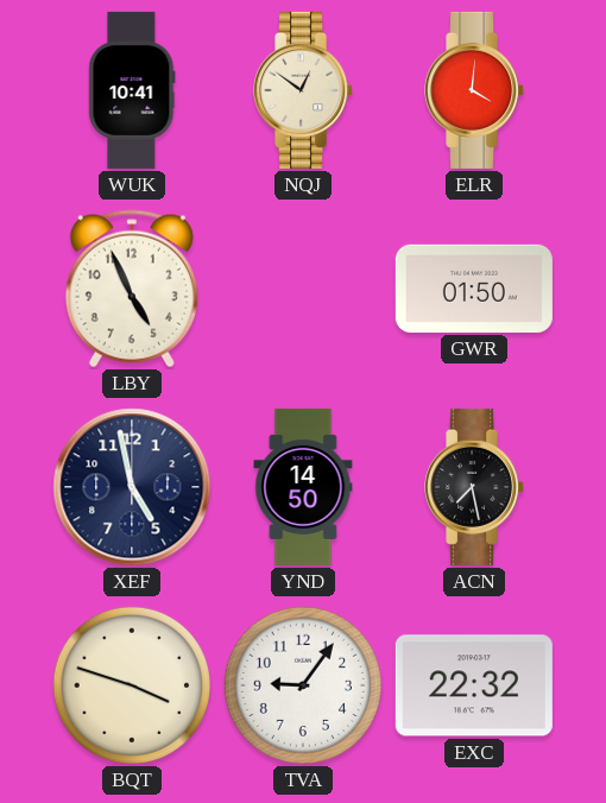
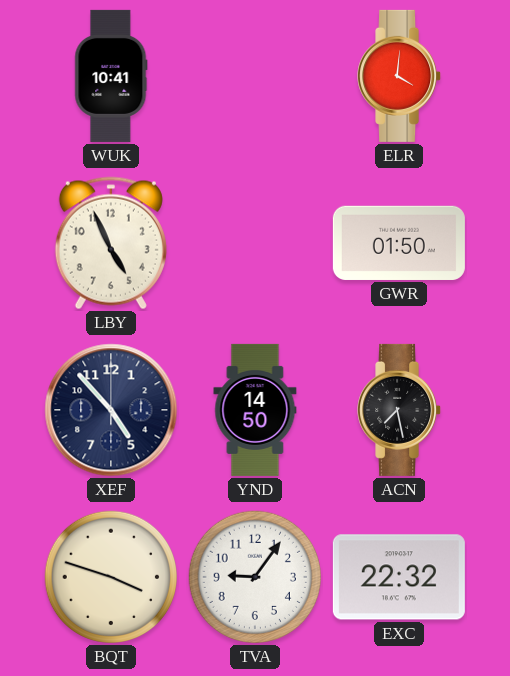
NQJ: 12:51 -> none
XEF: 4:58 -> 4:53
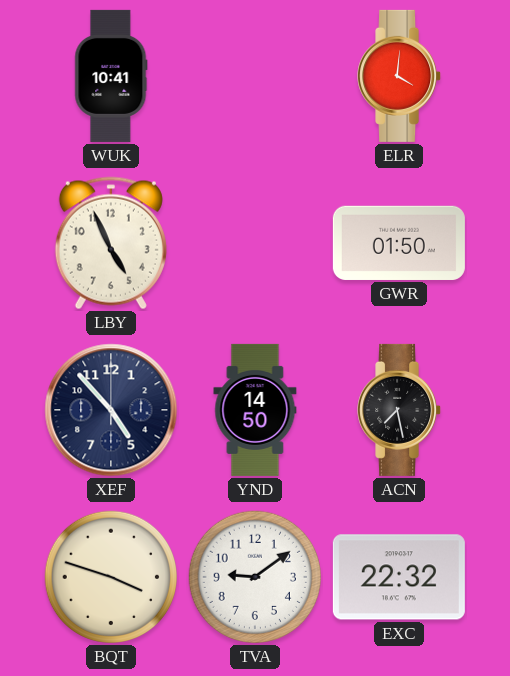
TVA: 9:06 -> 9:09
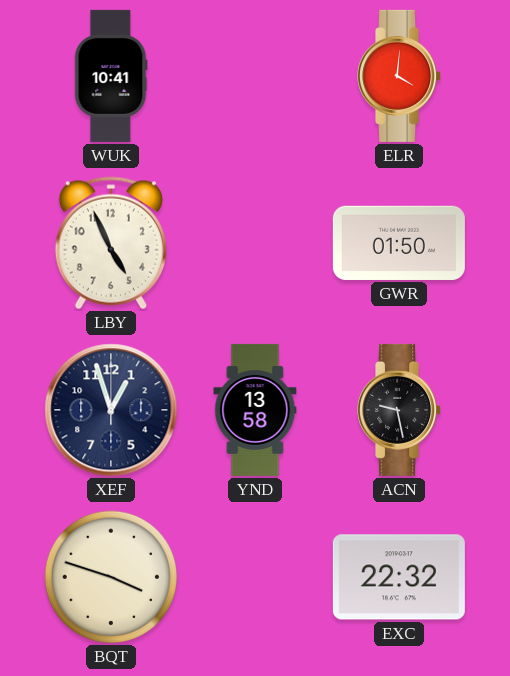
XEF: 4:53 -> 12:57
YND: 14:50 -> 13:58
ACN: 7:28 -> 9:28
TVA: 9:09 -> none
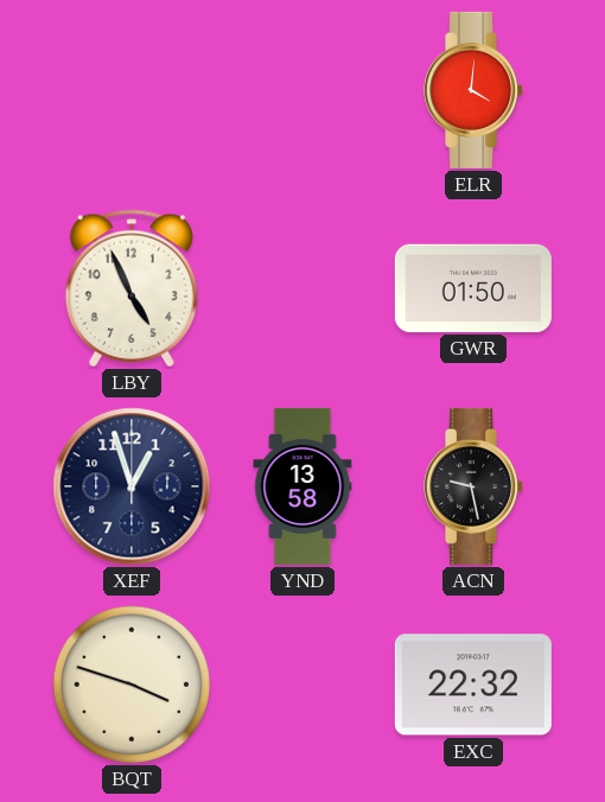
WUK: 10:41 -> none
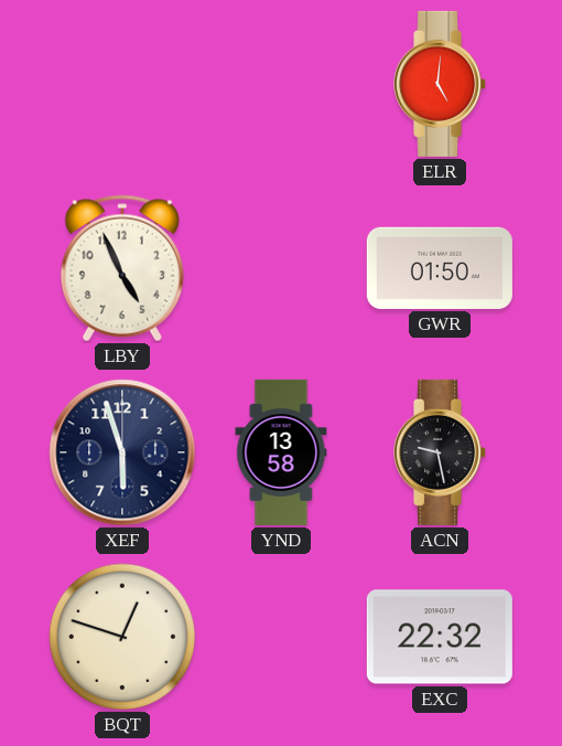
ELR: 4:01 -> 5:01
XEF: 12:57 -> 5:57
BQT: 3:48 -> 12:48
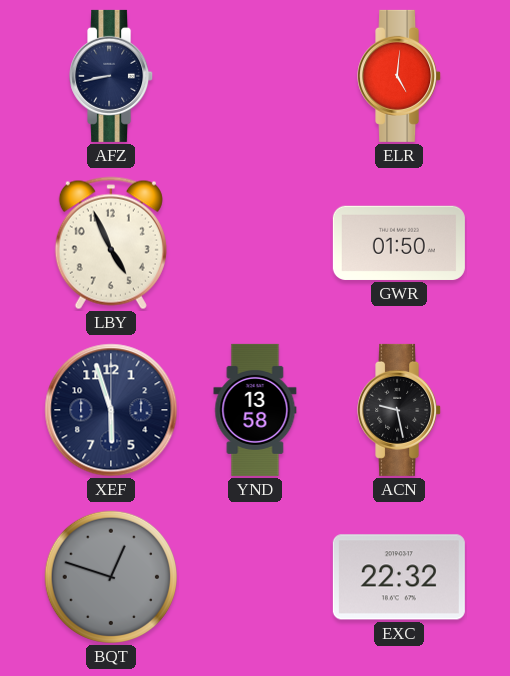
AFZ: none -> 8:43
BQT dial: cream -> grey
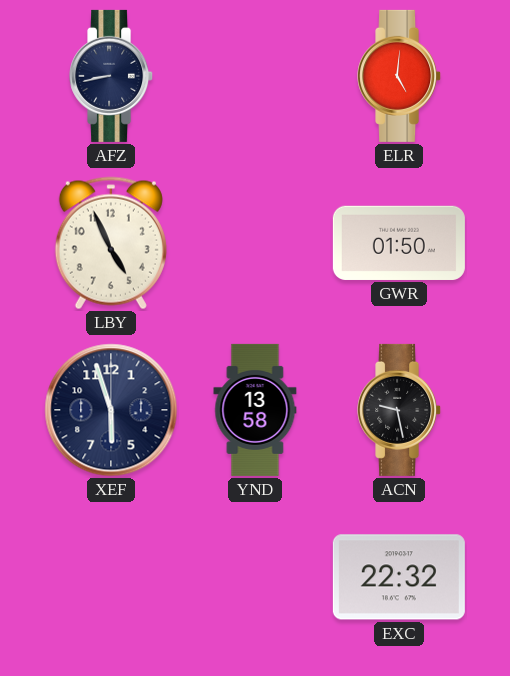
BQT: 12:48 -> none
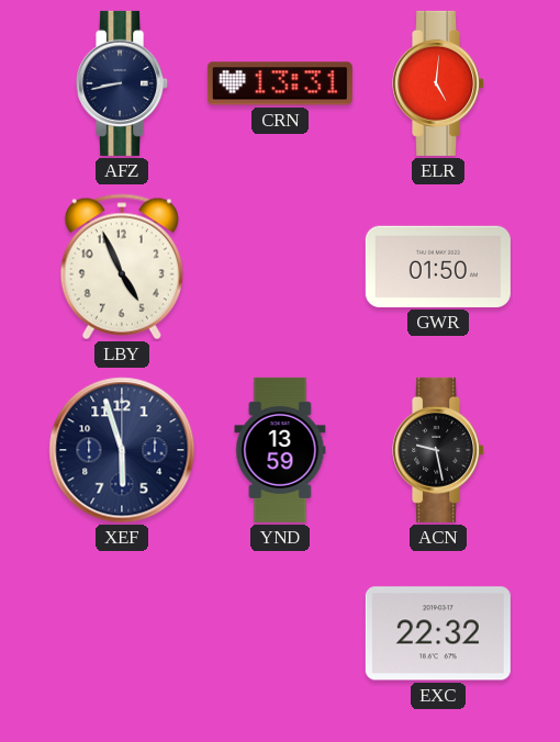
CRN: none -> 13:31
YND: 13:58 -> 13:59
